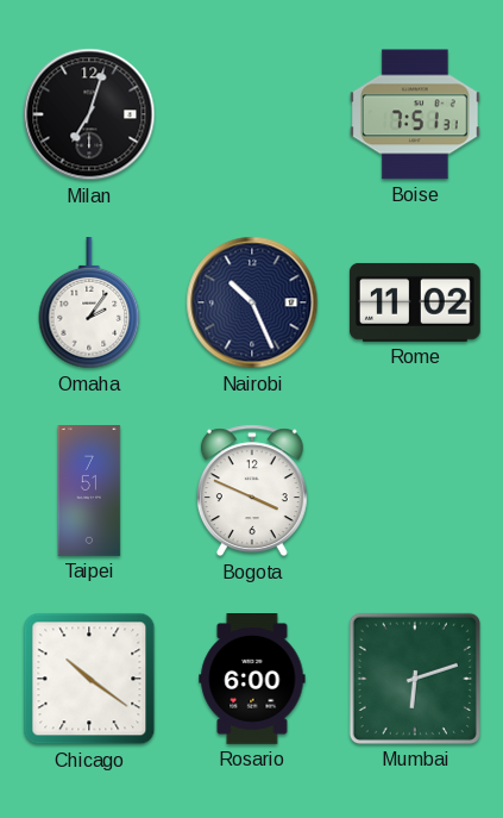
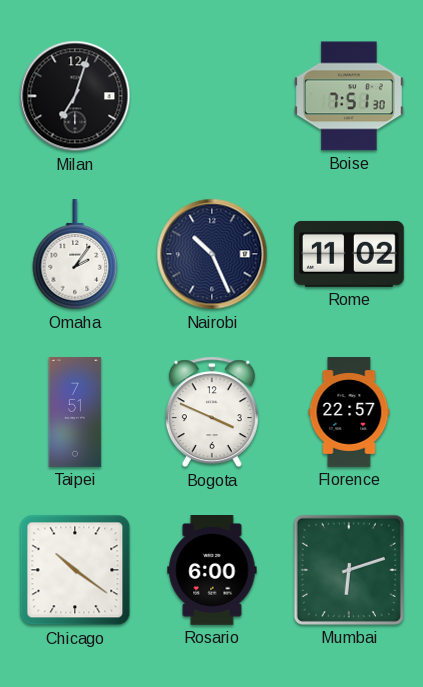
Boise: 7:51:31 -> 7:51:30
Florence: none -> 22:57
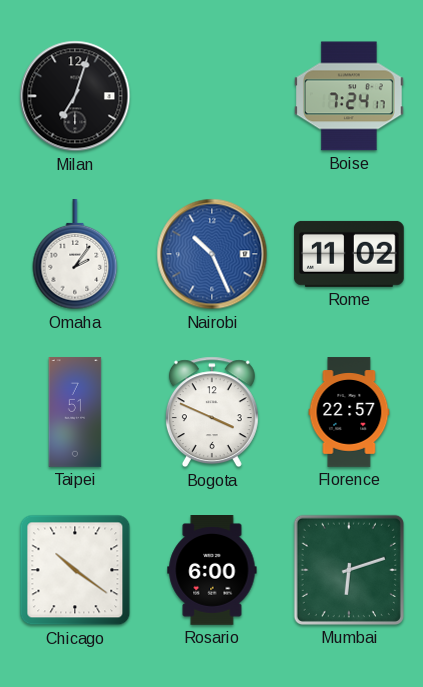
Boise: 7:51 -> 7:24
Nairobi dial: navy -> blue
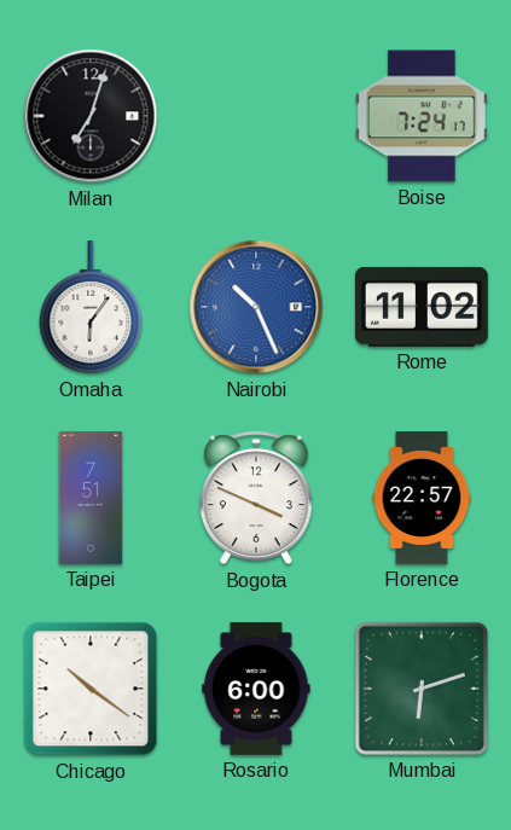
Omaha: 2:06 -> 6:06
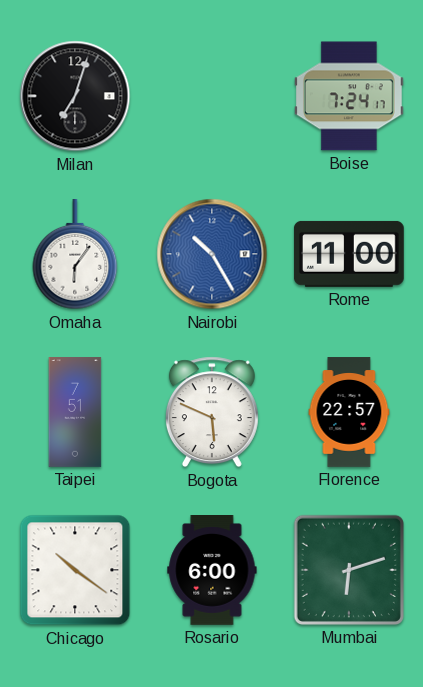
Nairobi: 10:26 -> 10:25
Rome: 11:02 -> 11:00
Bogota: 3:49 -> 5:49
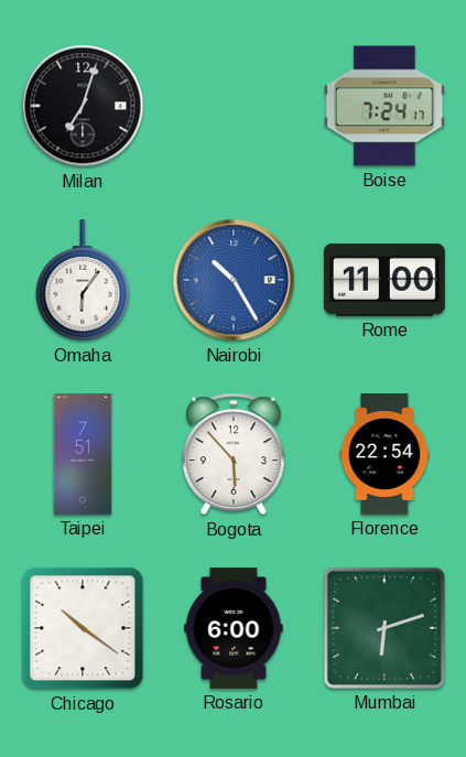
Bogota: 5:49 -> 5:53
Florence: 22:57 -> 22:54
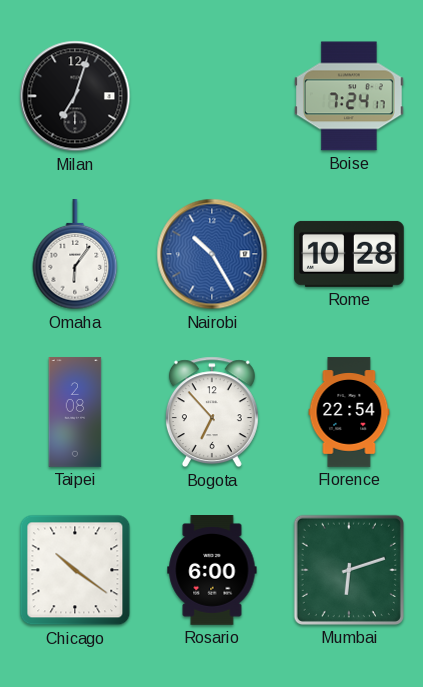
Rome: 11:00 -> 10:28
Taipei: 7:51 -> 2:08
Bogota: 5:53 -> 6:53
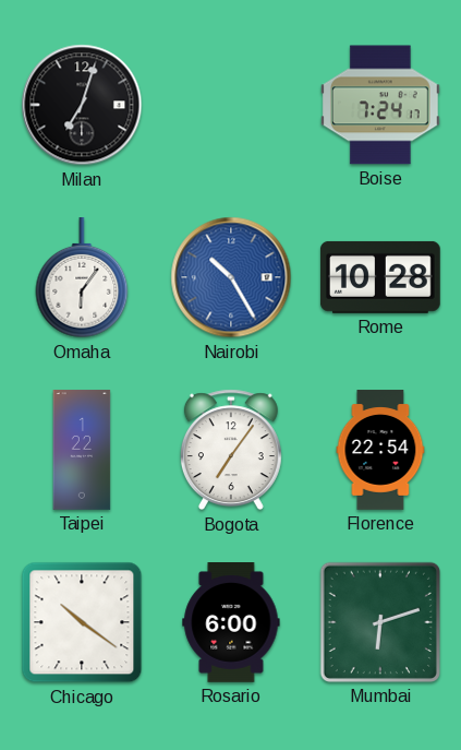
Taipei: 2:08 -> 1:22
Bogota: 6:53 -> 7:06
